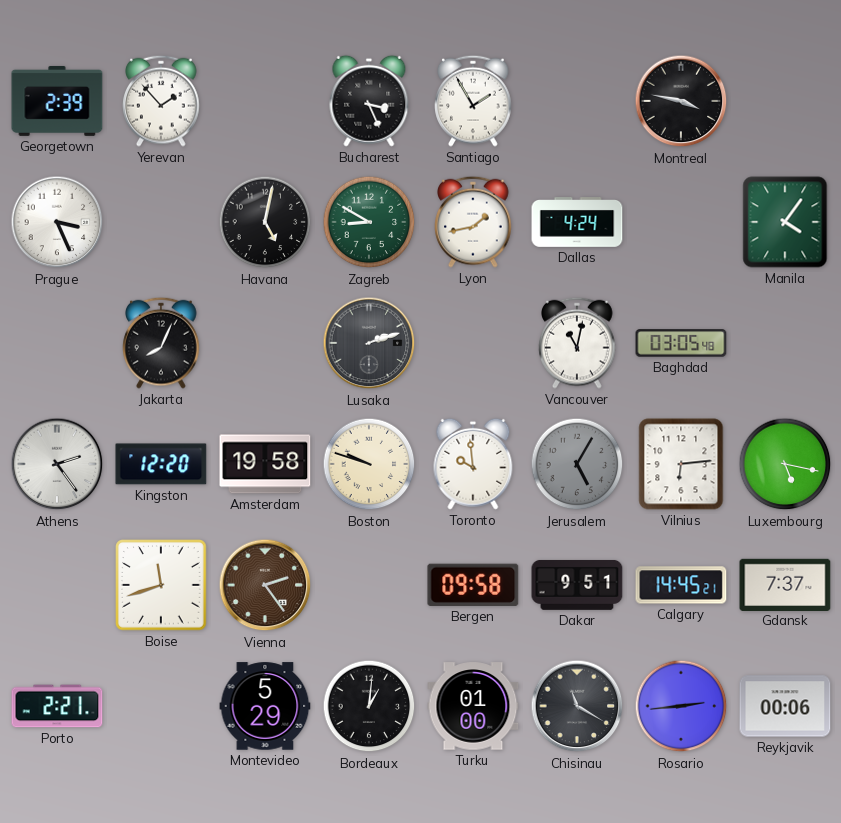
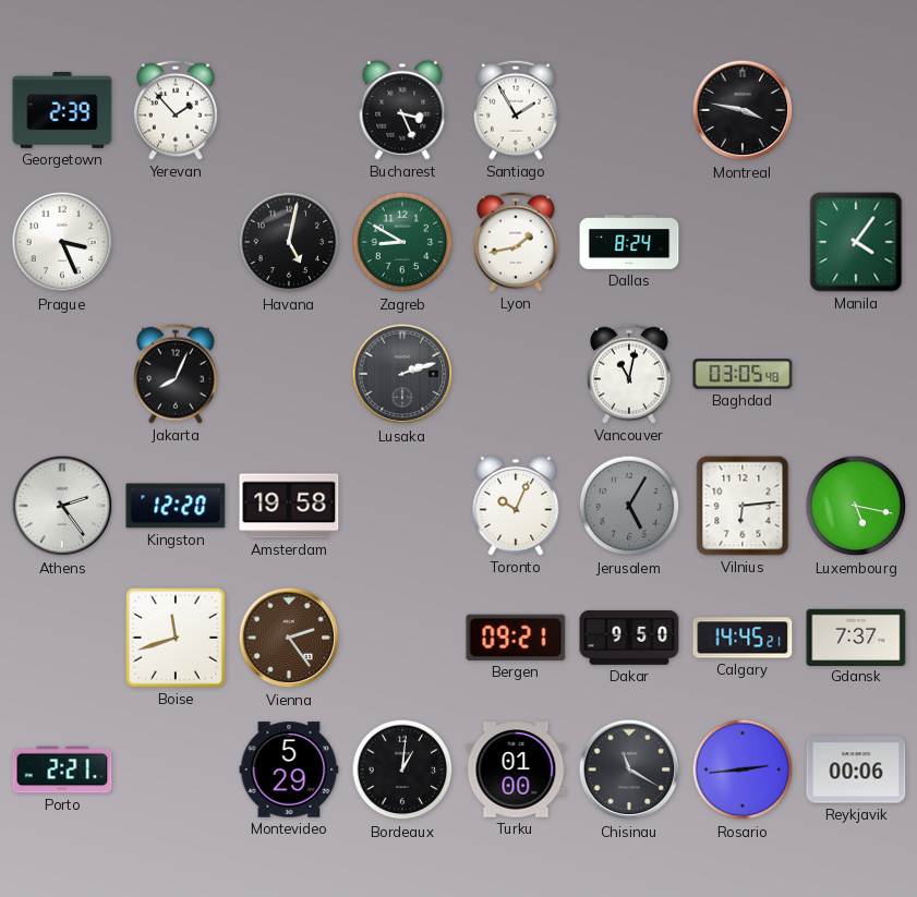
Dallas: 4:24 -> 8:24
Boston: 9:48 -> none
Toronto: 9:59 -> 10:04
Bergen: 09:58 -> 09:21
Dakar: 9:51 -> 9:50
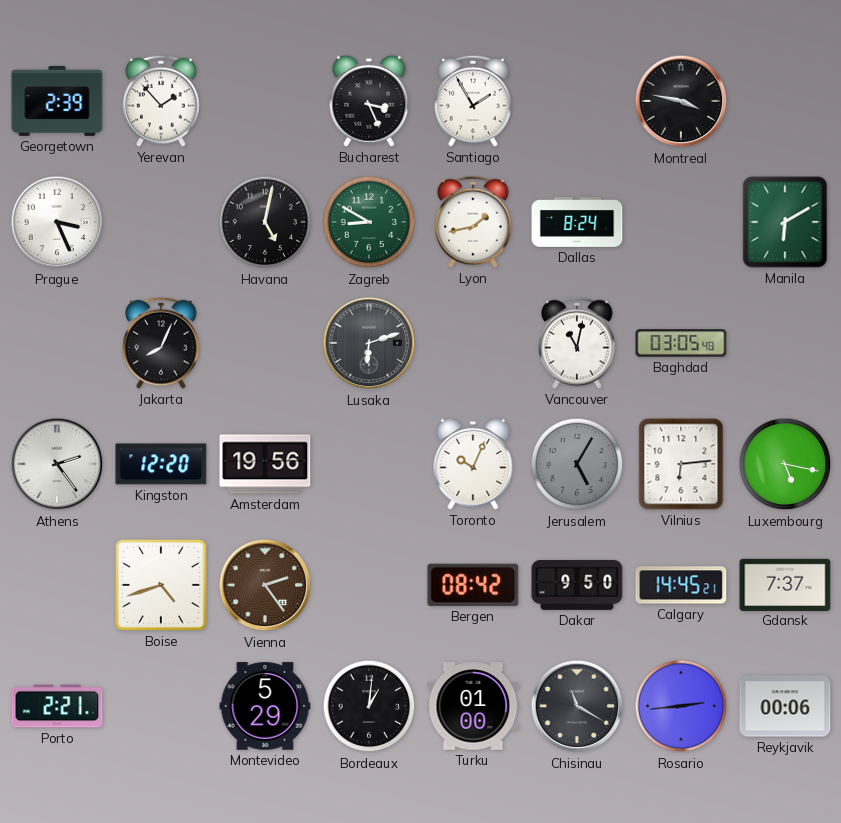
Manila: 4:06 -> 6:10
Lusaka: 2:12 -> 6:12
Amsterdam: 19:58 -> 19:56
Boise: 11:42 -> 4:42
Bergen: 09:21 -> 08:42
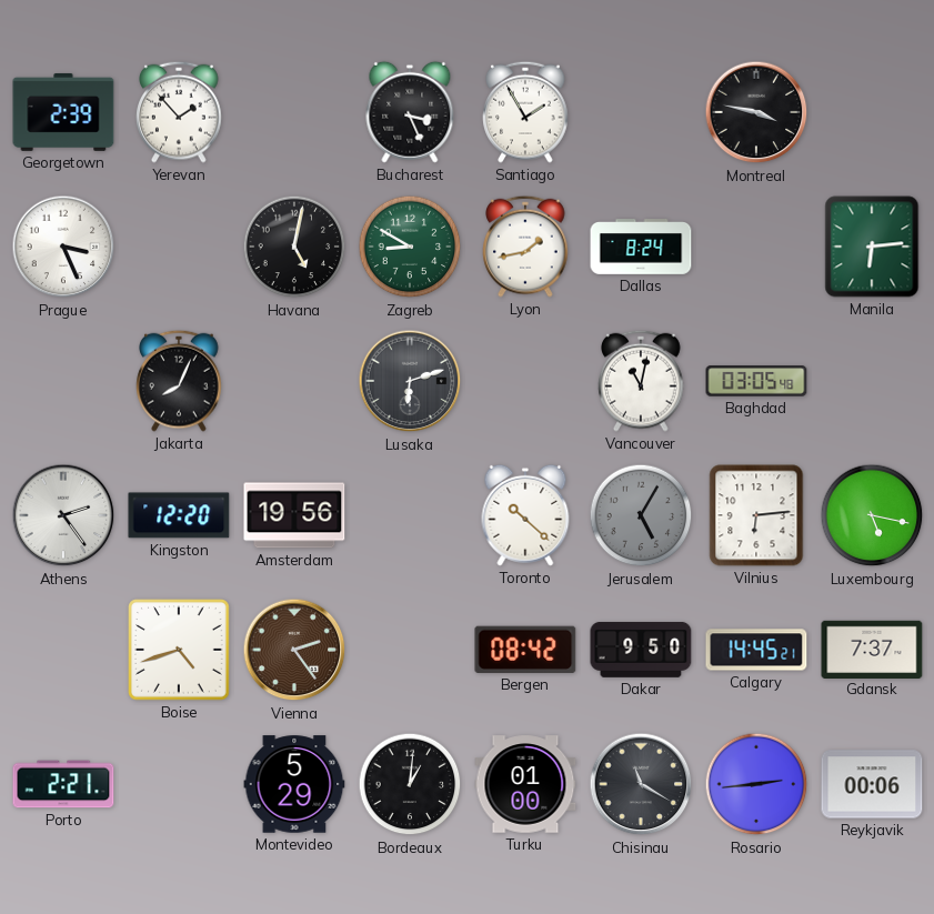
Manila: 6:10 -> 6:14
Toronto: 10:04 -> 10:22
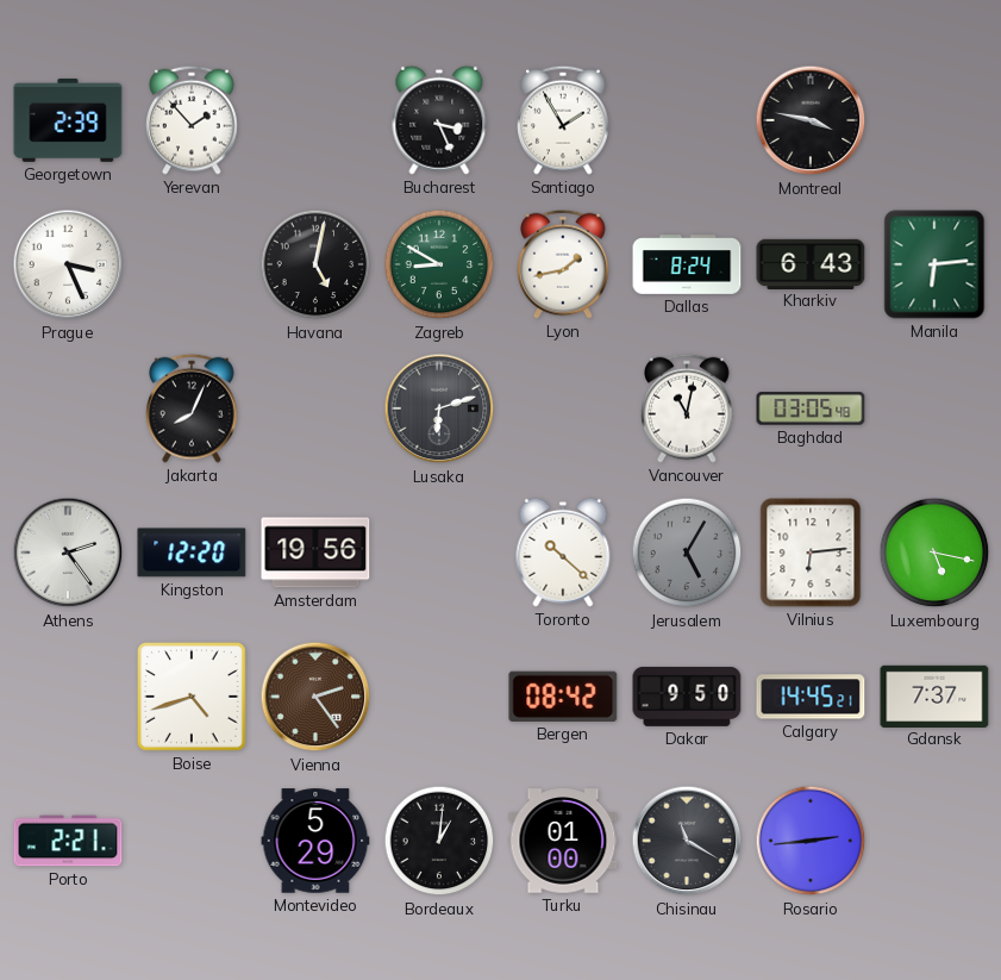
Kharkiv: none -> 6:43
Reykjavik: 00:06 -> none
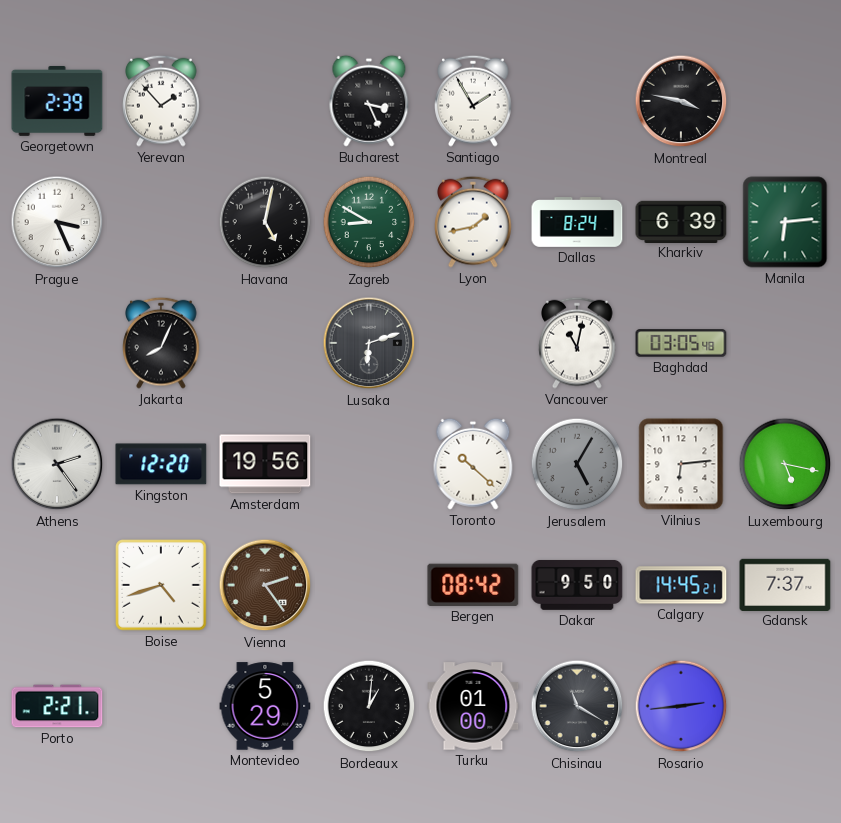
Kharkiv: 6:43 -> 6:39
